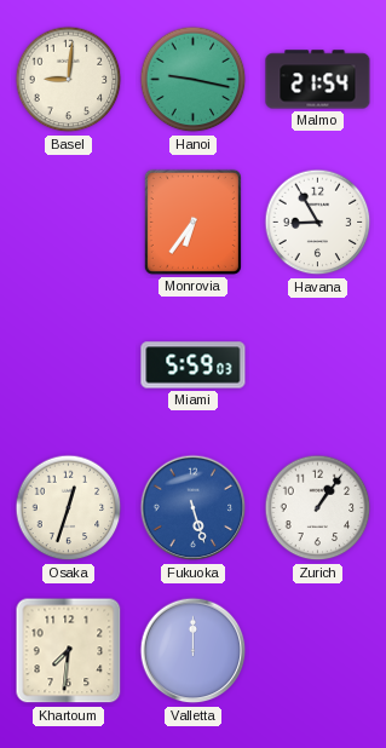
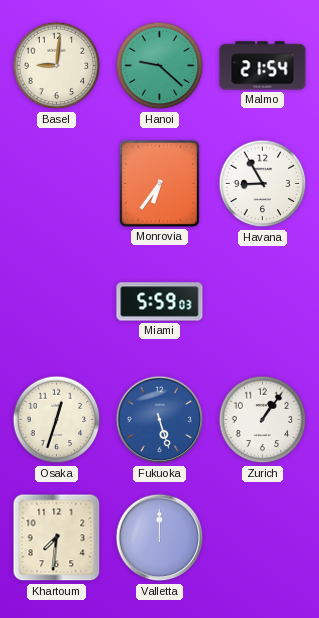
Hanoi: 9:17 -> 9:22
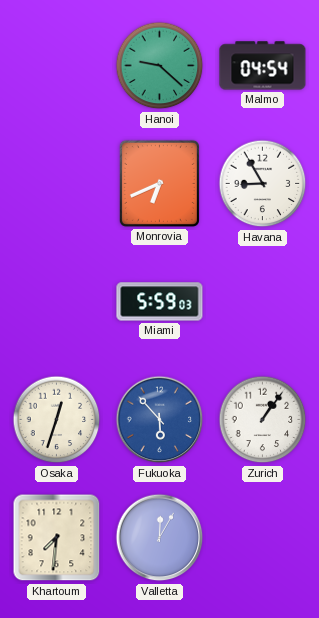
Basel: 9:01 -> none
Malmo: 21:54 -> 04:54
Monrovia: 6:36 -> 6:41
Fukuoka: 5:27 -> 5:53
Valletta: 12:00 -> 12:05
